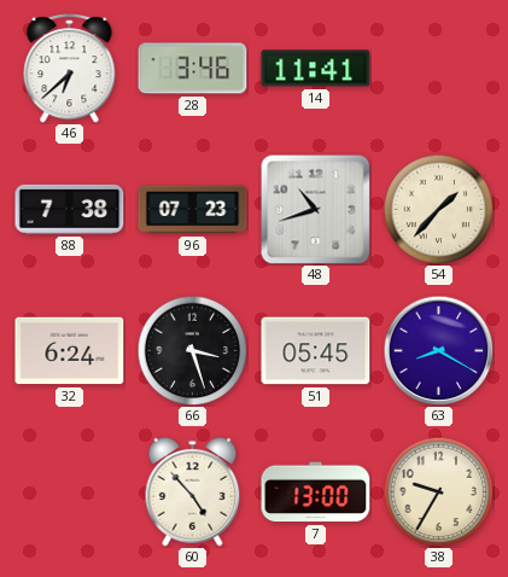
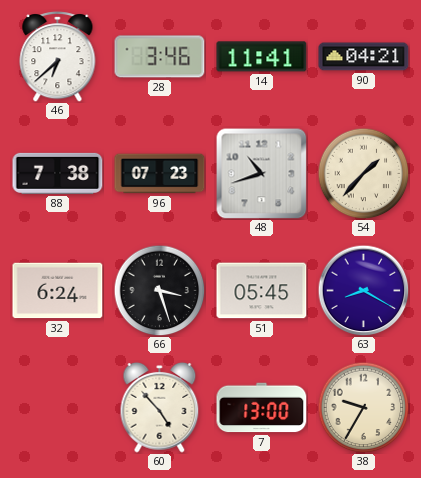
90: none -> 04:21
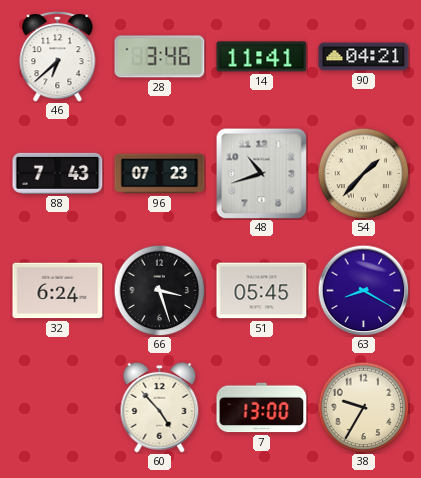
88: 7:38 -> 7:43
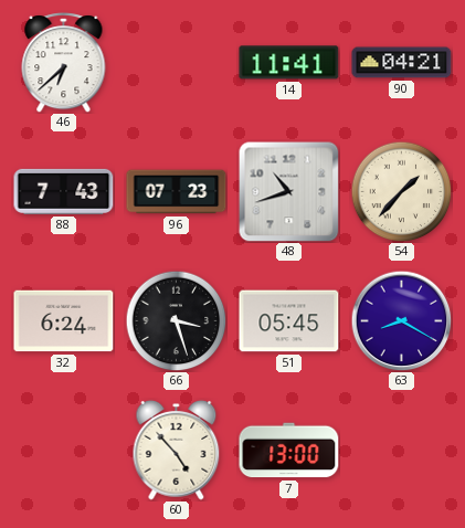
28: 3:46 -> none
38: 9:35 -> none
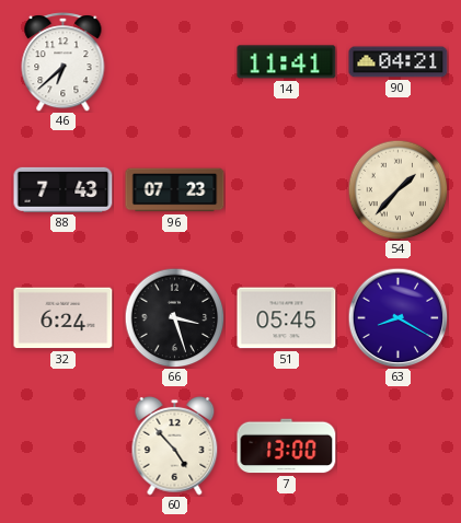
48: 10:42 -> none
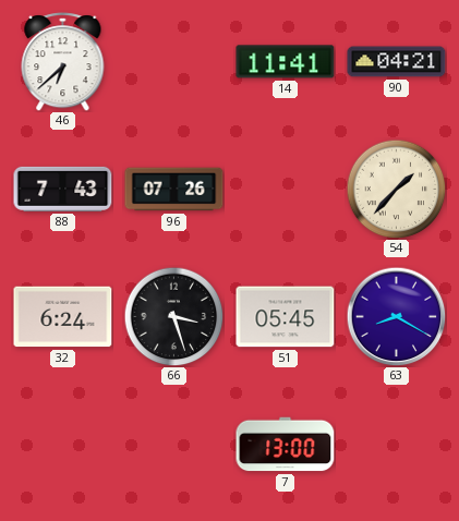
96: 07:23 -> 07:26
60: 4:53 -> none
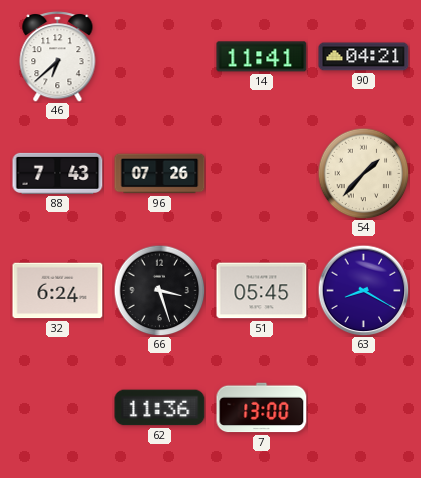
62: none -> 11:36
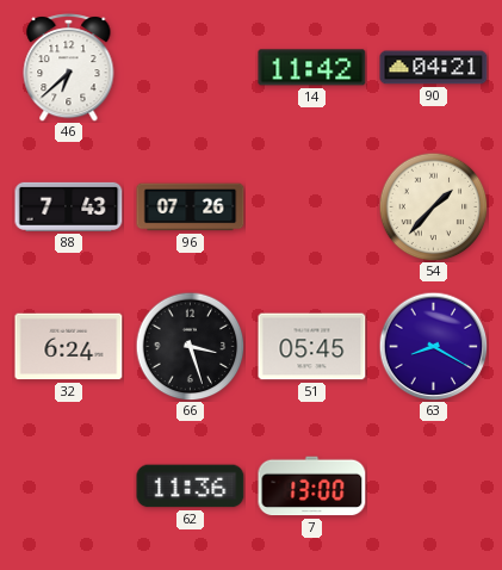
14: 11:41 -> 11:42
